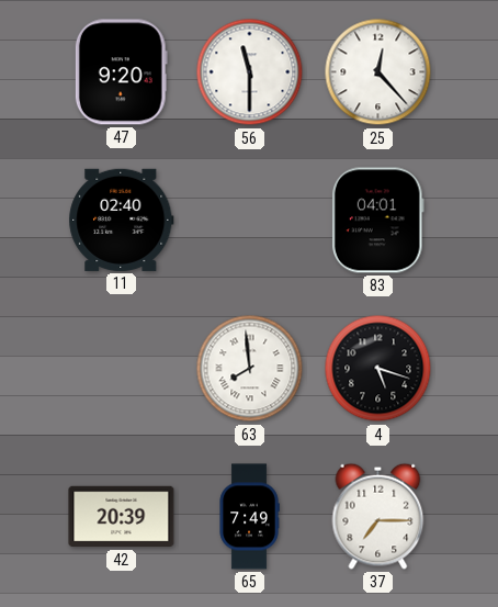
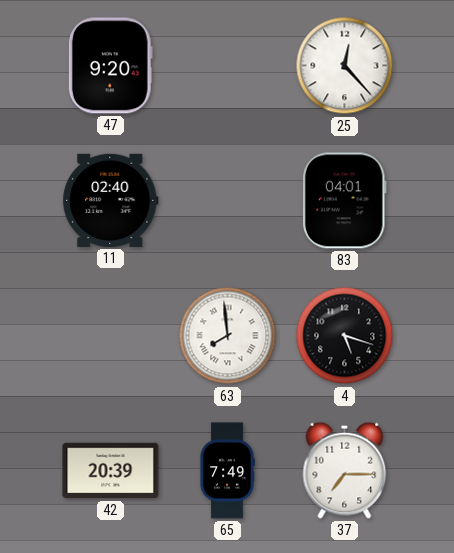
56: 11:30 -> none
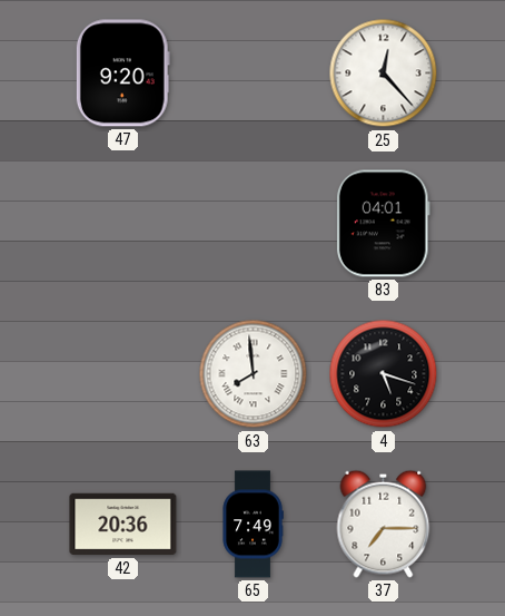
11: 02:40 -> none
42: 20:39 -> 20:36
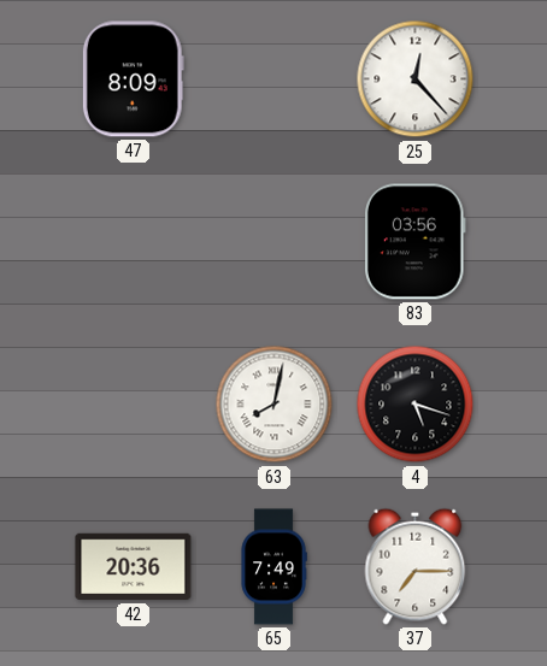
47: 9:20 -> 8:09
83: 04:01 -> 03:56
63: 7:59 -> 8:02
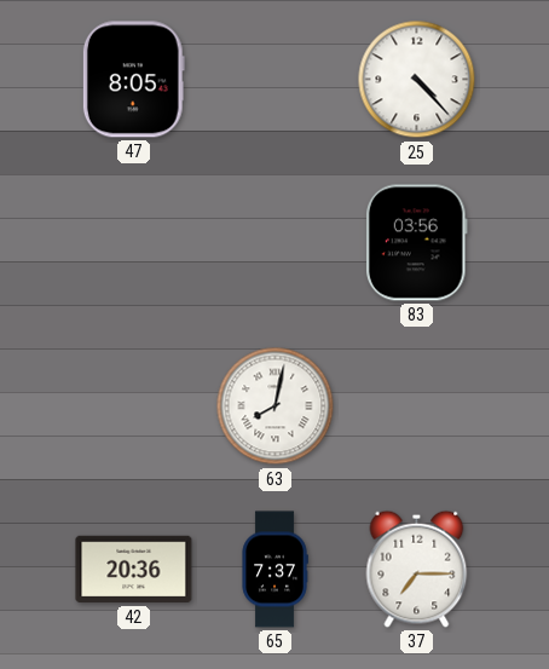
47: 8:09 -> 8:05
25: 12:23 -> 4:23
4: 5:18 -> none
65: 7:49 -> 7:37
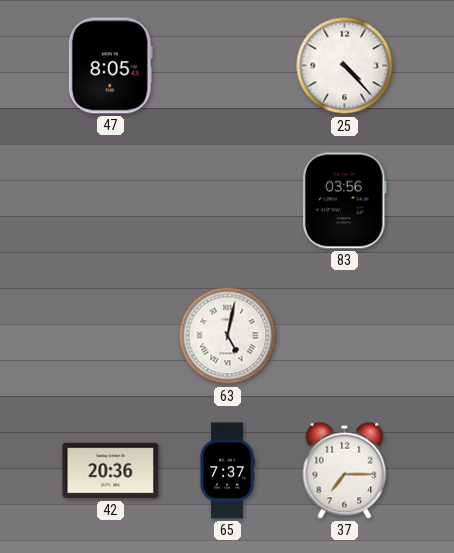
63: 8:02 -> 5:02
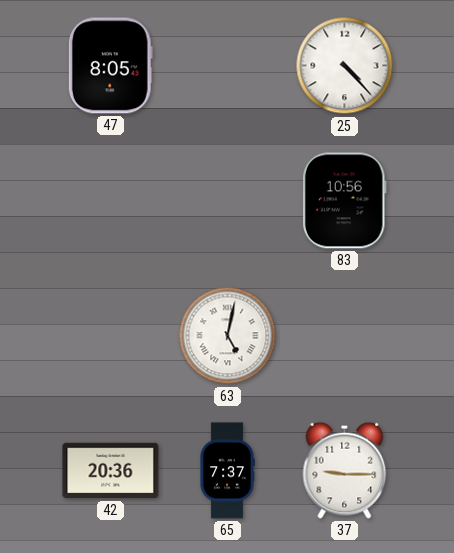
83: 03:56 -> 10:56
37: 7:15 -> 9:15
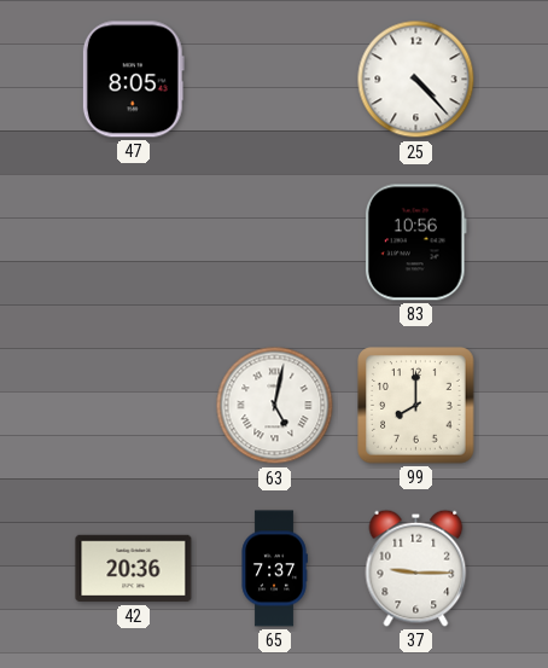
99: none -> 8:00
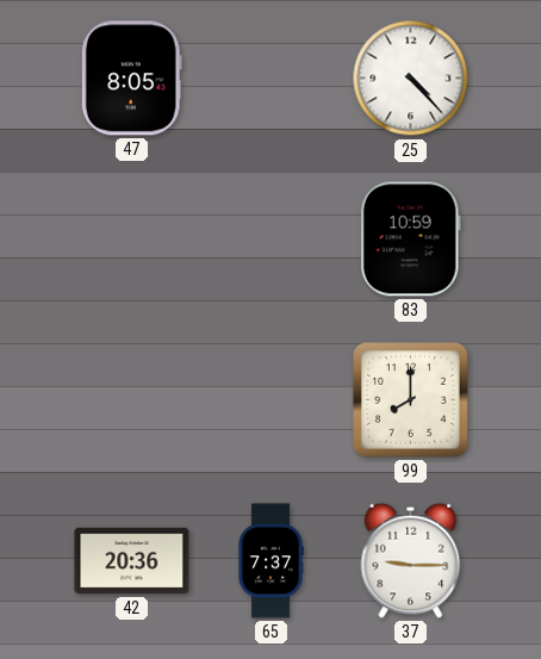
83: 10:56 -> 10:59
63: 5:02 -> none
